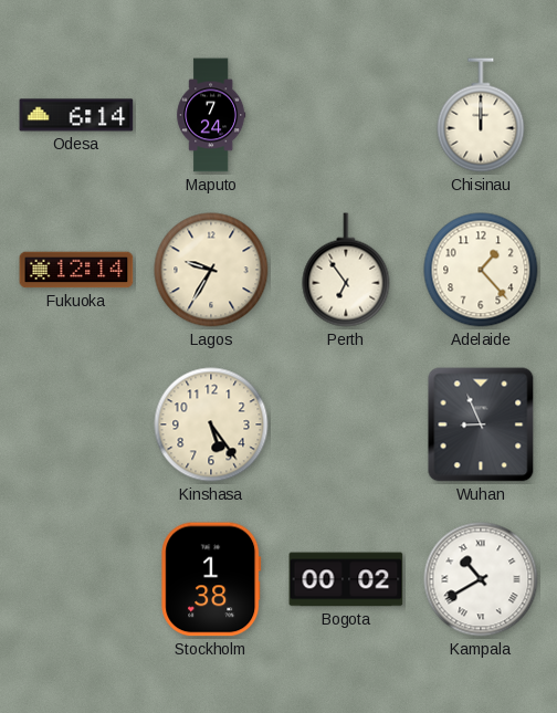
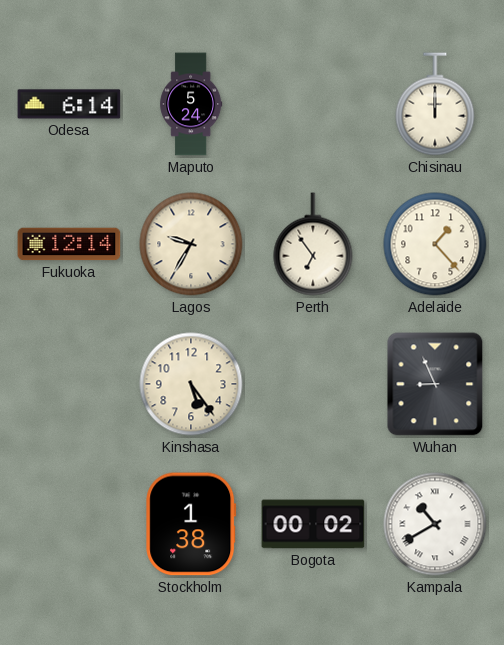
Maputo: 7:24 -> 5:24
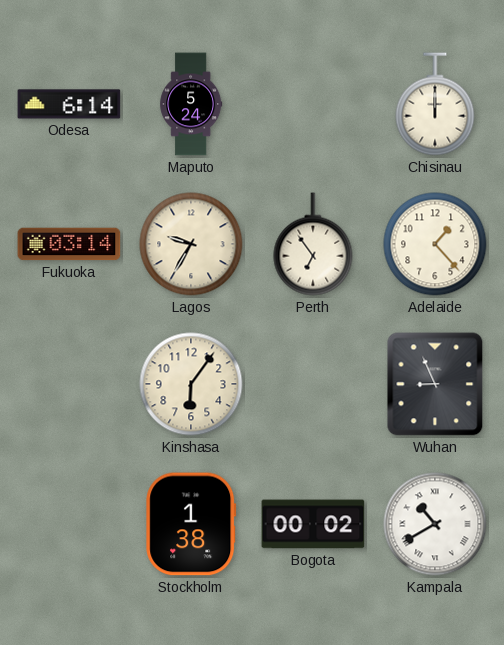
Fukuoka: 12:14 -> 03:14
Kinshasa: 5:24 -> 6:06
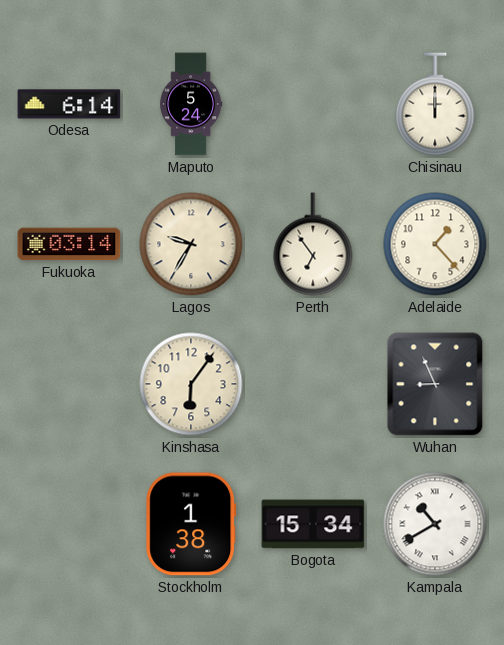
Bogota: 00:02 -> 15:34
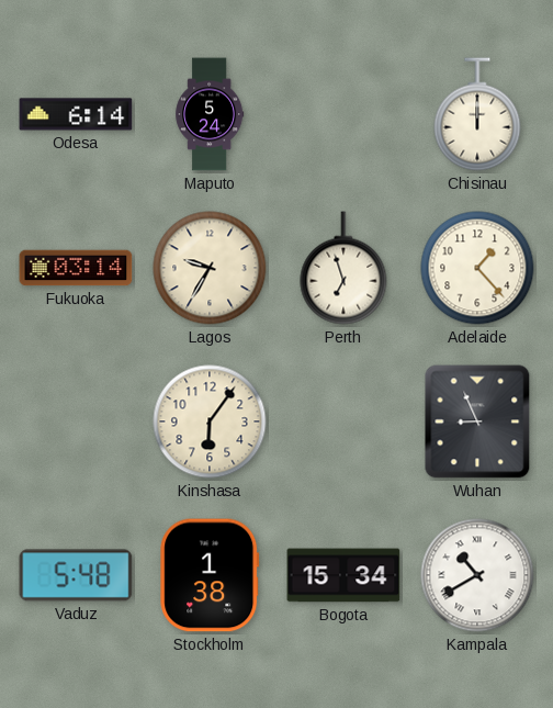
Perth: 6:54 -> 6:57
Vaduz: none -> 5:48
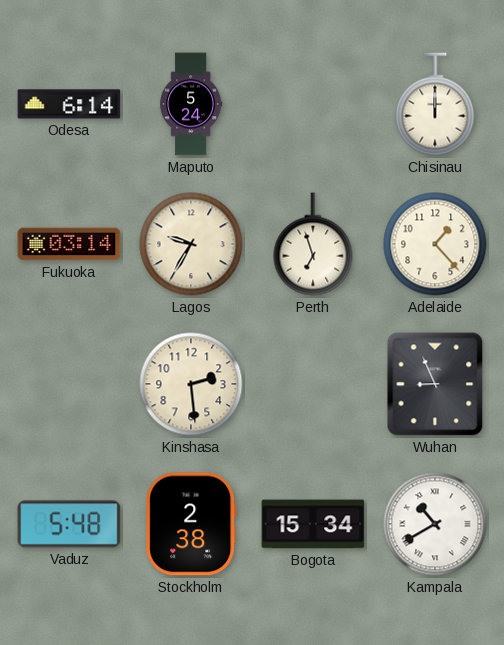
Kinshasa: 6:06 -> 2:29
Stockholm: 1:38 -> 2:38
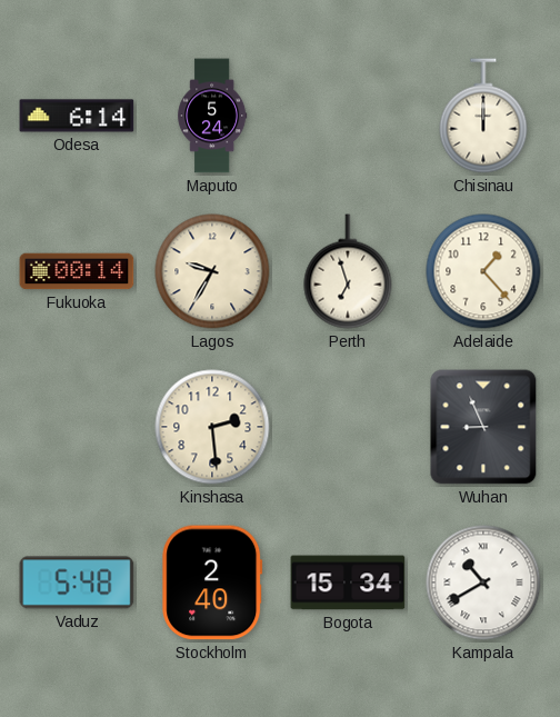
Fukuoka: 03:14 -> 00:14
Stockholm: 2:38 -> 2:40
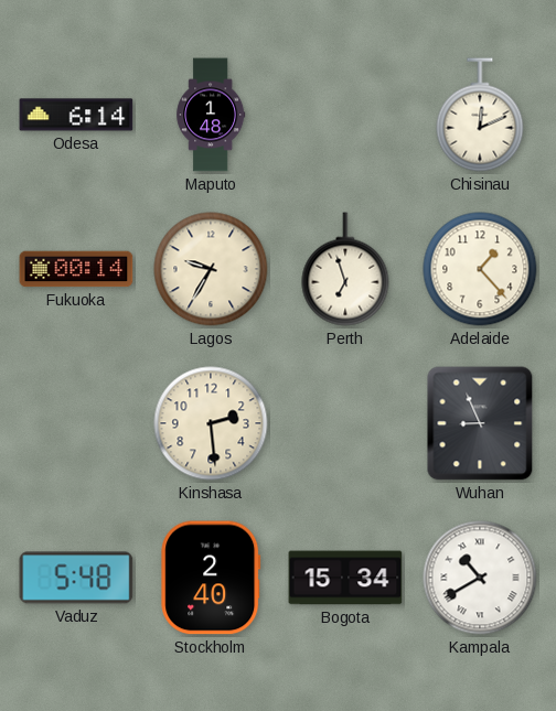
Maputo: 5:24 -> 1:48
Chisinau: 12:00 -> 12:11
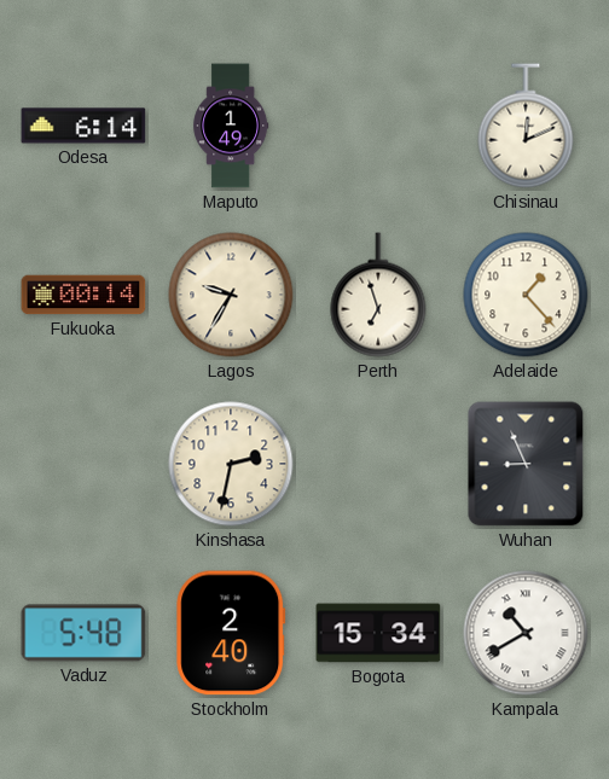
Maputo: 1:48 -> 1:49
Kinshasa: 2:29 -> 2:32
